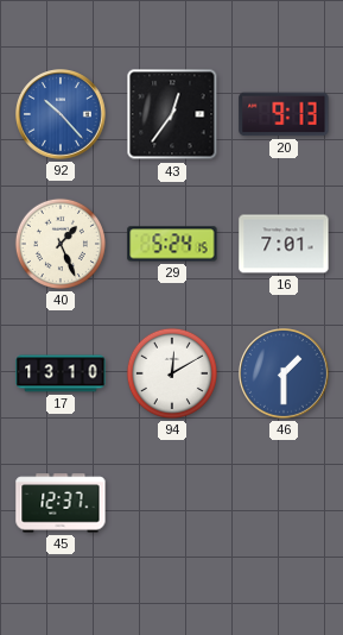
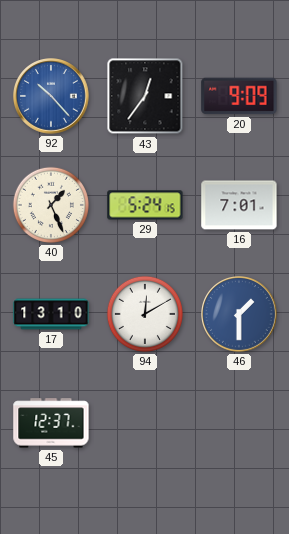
20: 9:13 -> 9:09
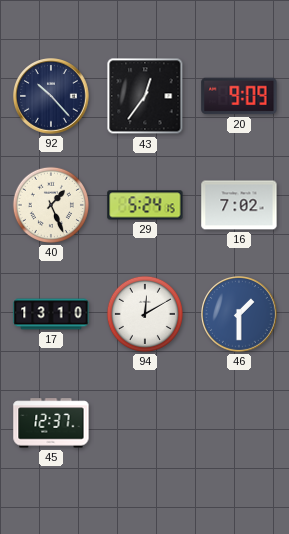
92 dial: blue -> navy
16: 7:01 -> 7:02
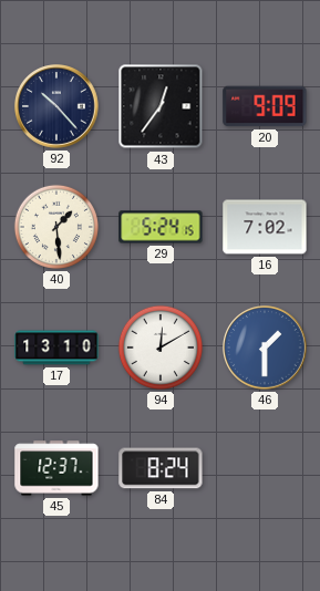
40: 1:26 -> 1:29
84: none -> 8:24
